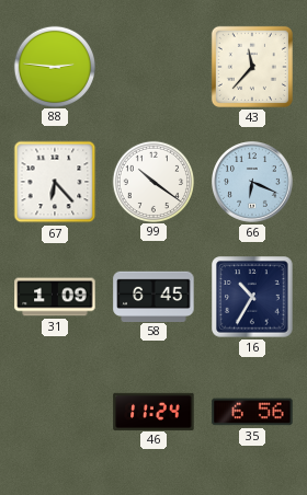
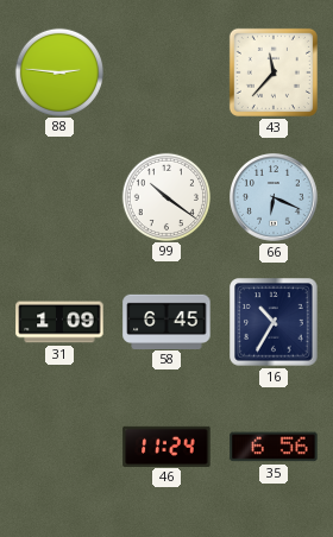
67: 6:23 -> none
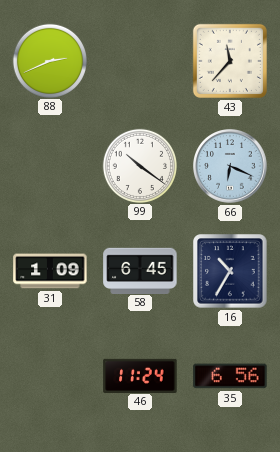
88: 2:46 -> 2:41
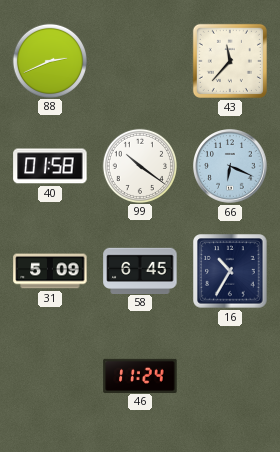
40: none -> 01:58
31: 1:09 -> 5:09
35: 6:56 -> none
